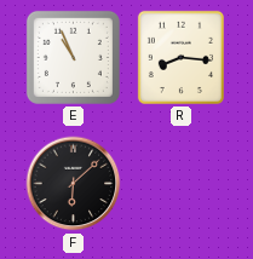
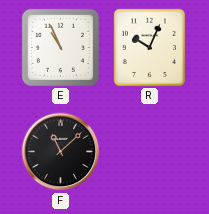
R: 8:16 -> 10:04
F: 6:08 -> 11:08
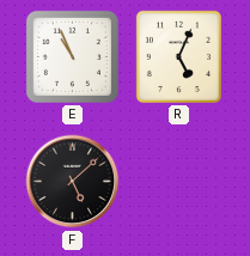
R: 10:04 -> 5:04
F: 11:08 -> 5:08
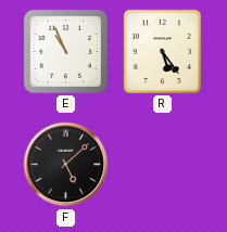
R: 5:04 -> 5:24
